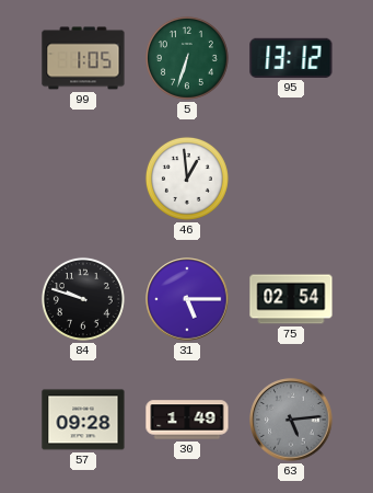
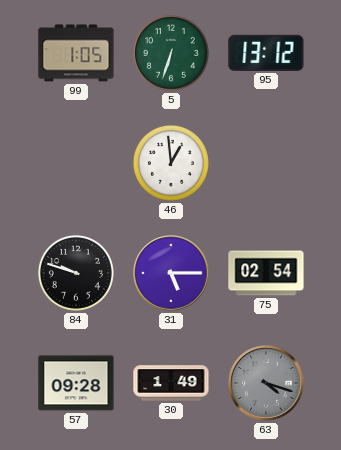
63: 5:14 -> 4:18
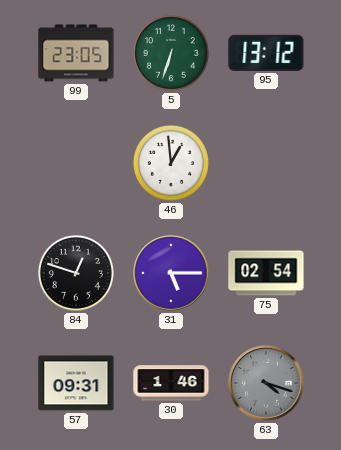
99: 1:05 -> 23:05
84: 9:48 -> 12:48
57: 09:28 -> 09:31
30: 1:49 -> 1:46
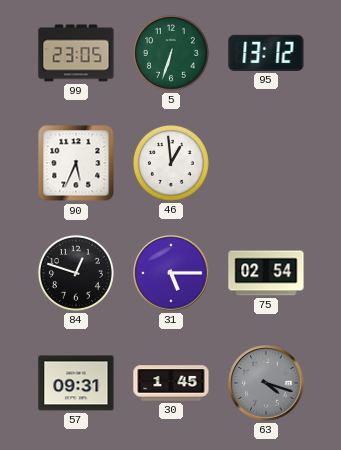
90: none -> 5:34
30: 1:46 -> 1:45
